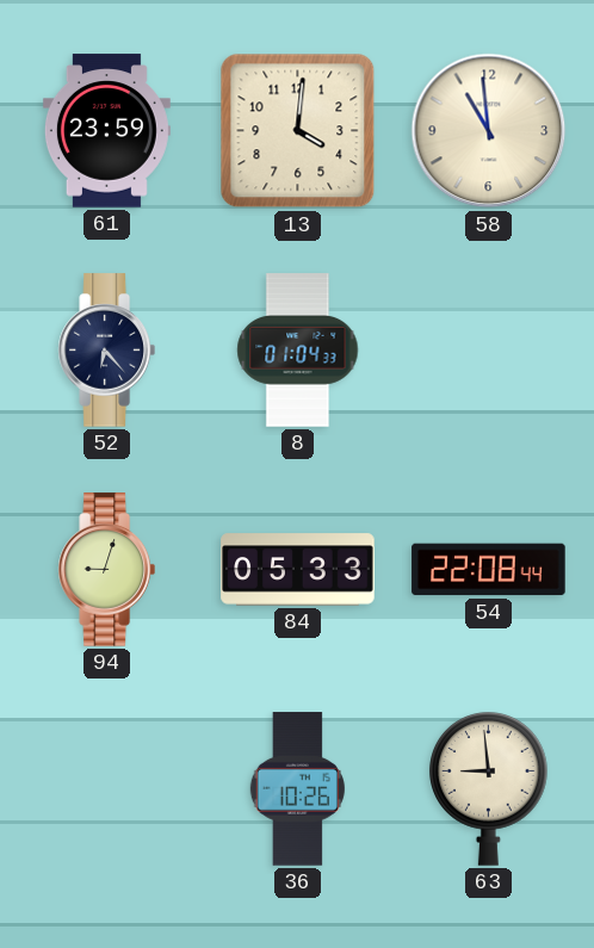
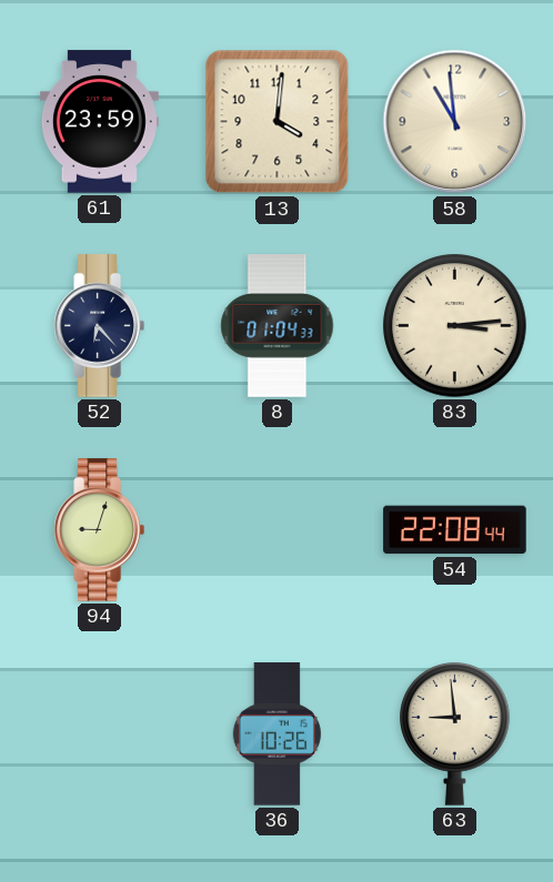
83: none -> 3:14
84: 05:33 -> none
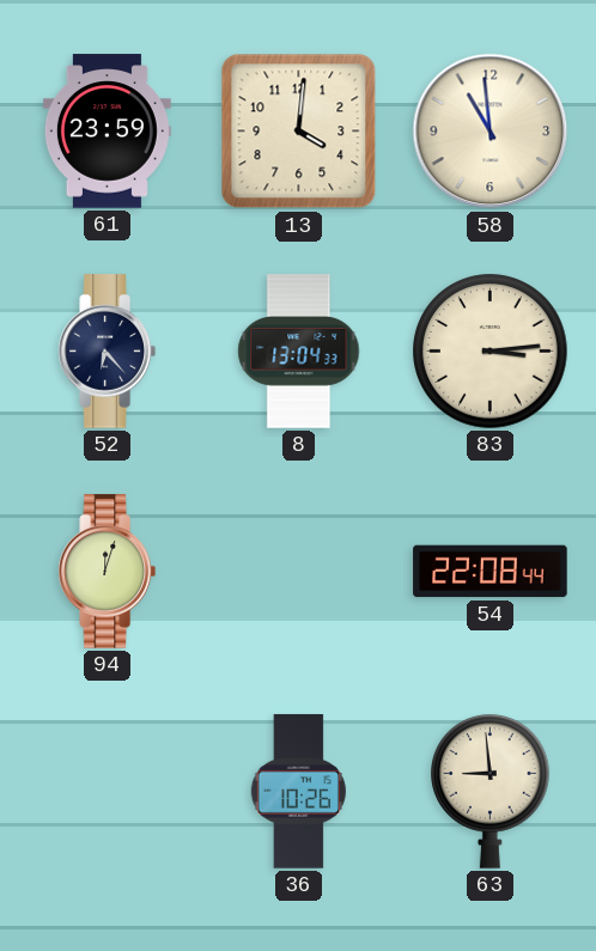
8: 01:04 -> 13:04
94: 9:03 -> 12:03
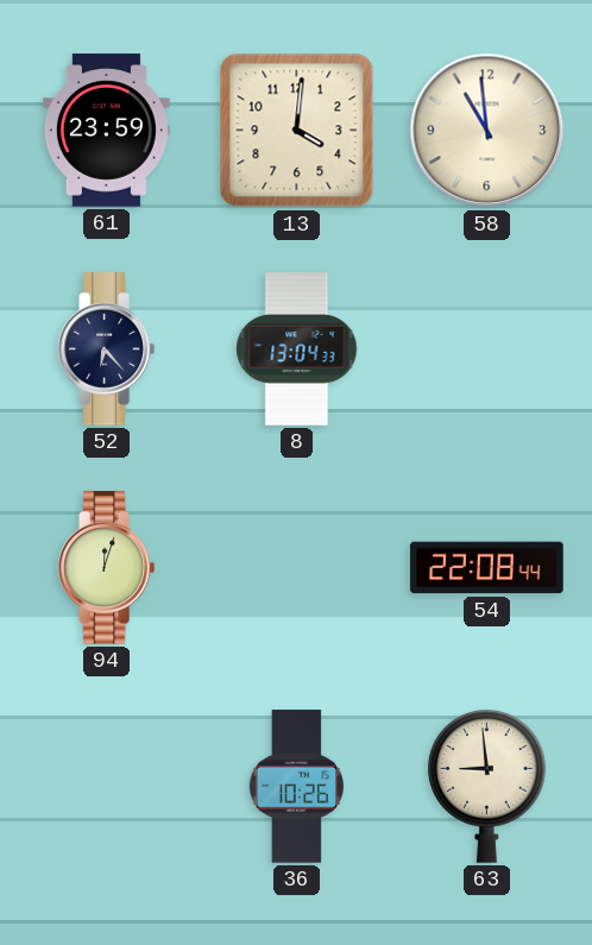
83: 3:14 -> none
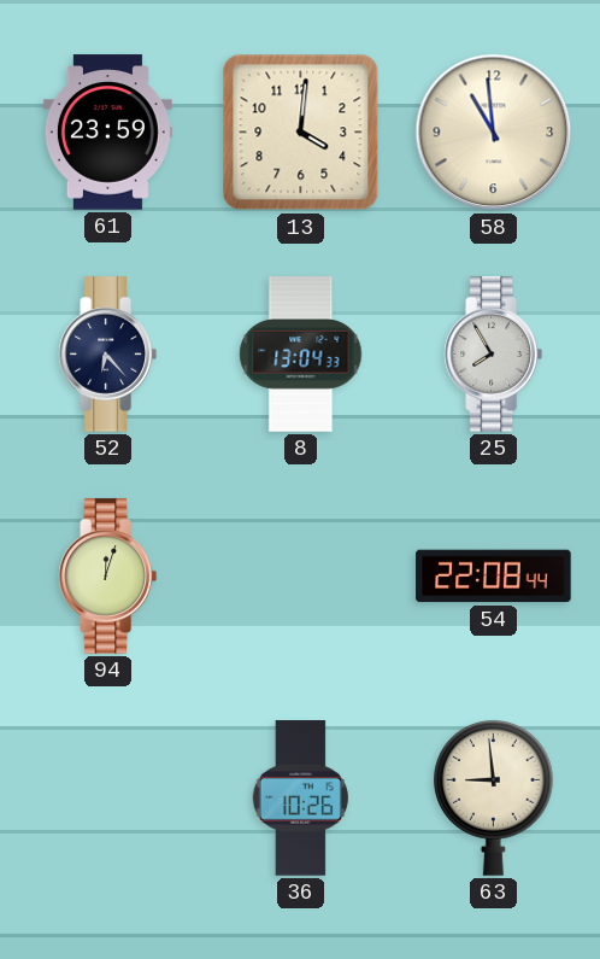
25: none -> 7:55
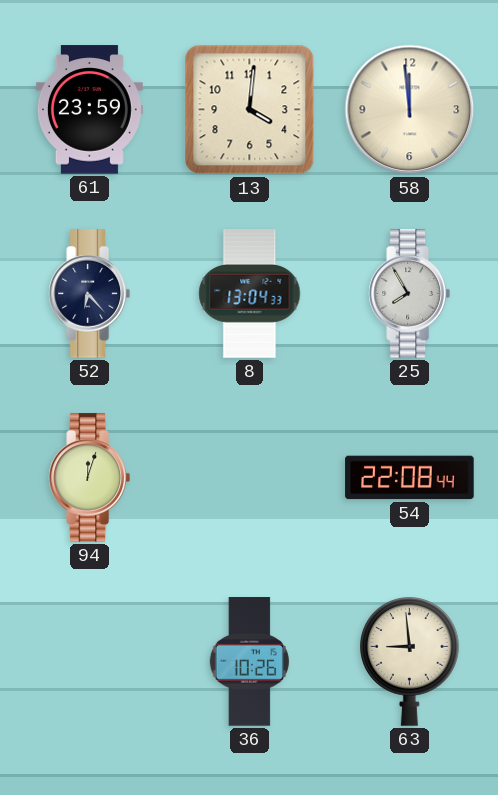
58: 10:59 -> 11:59
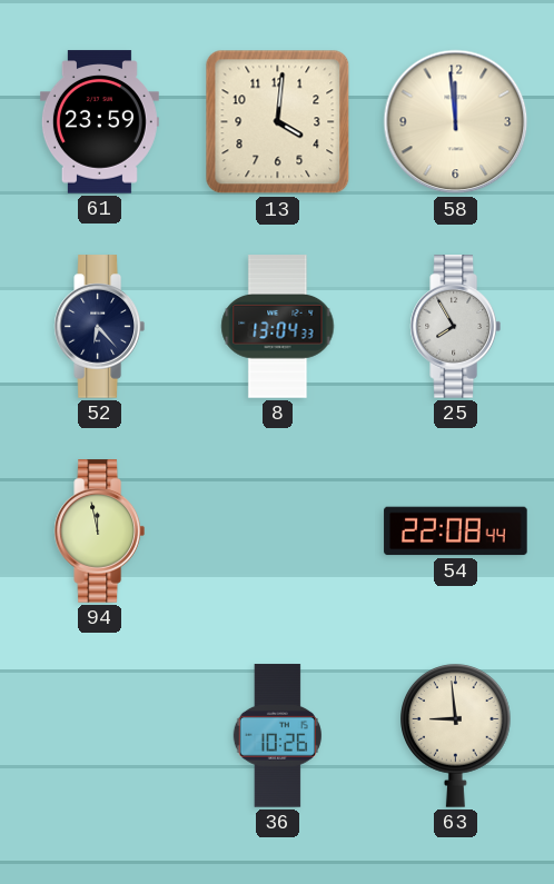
94: 12:03 -> 11:58
